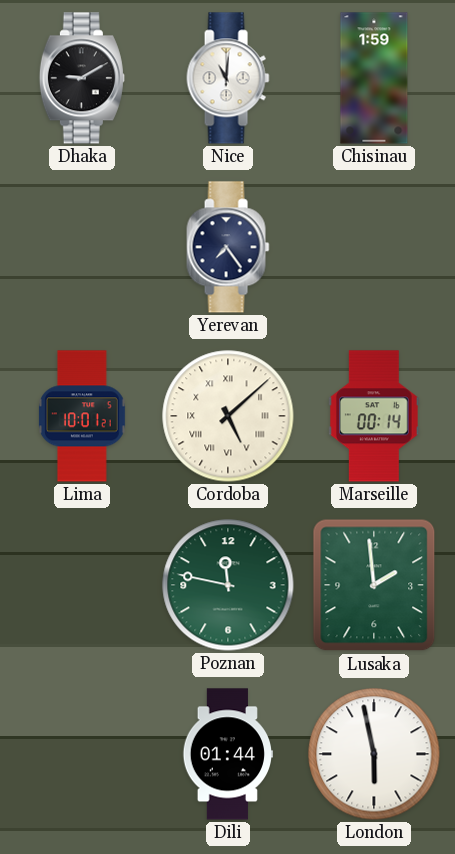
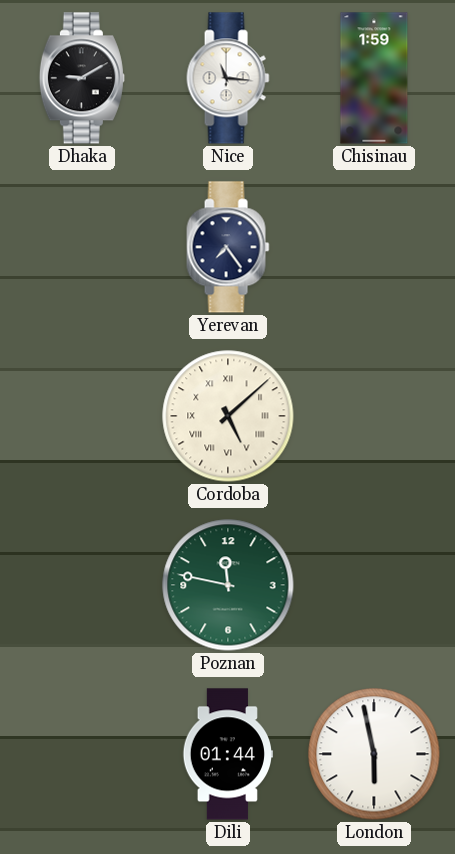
Nice: 11:01 -> 11:16
Lima: 10:01 -> none
Marseille: 00:14 -> none
Lusaka: 1:59 -> none
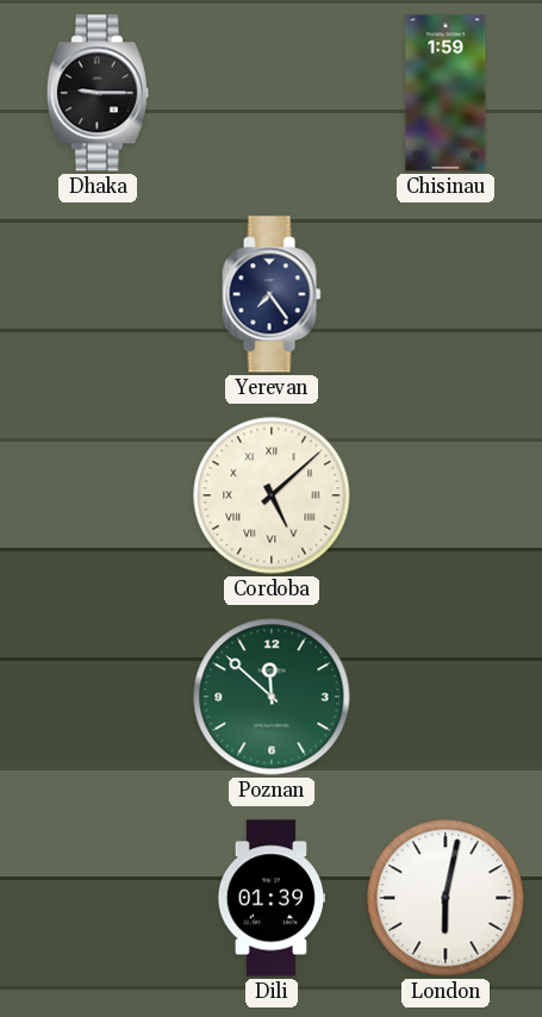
Dhaka: 9:10 -> 9:15
Nice: 11:16 -> none
Poznan: 11:47 -> 11:52
Dili: 01:44 -> 01:39
London: 5:58 -> 6:02
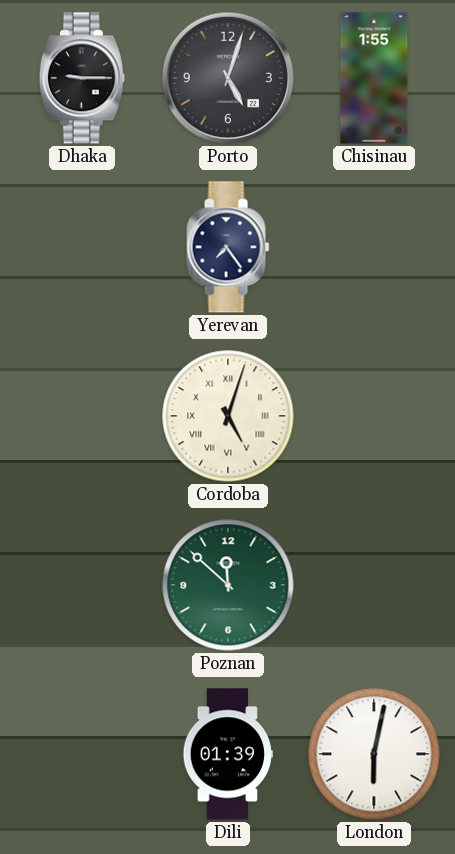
Porto: none -> 5:03
Chisinau: 1:59 -> 1:55
Cordoba: 5:08 -> 5:03
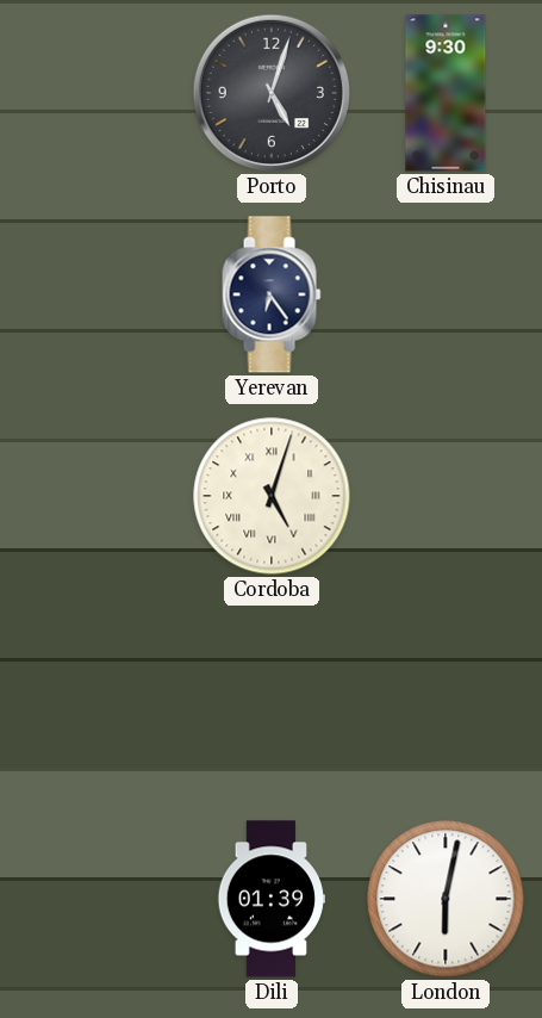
Dhaka: 9:15 -> none
Chisinau: 1:55 -> 9:30
Yerevan: 7:24 -> 6:24
Poznan: 11:52 -> none
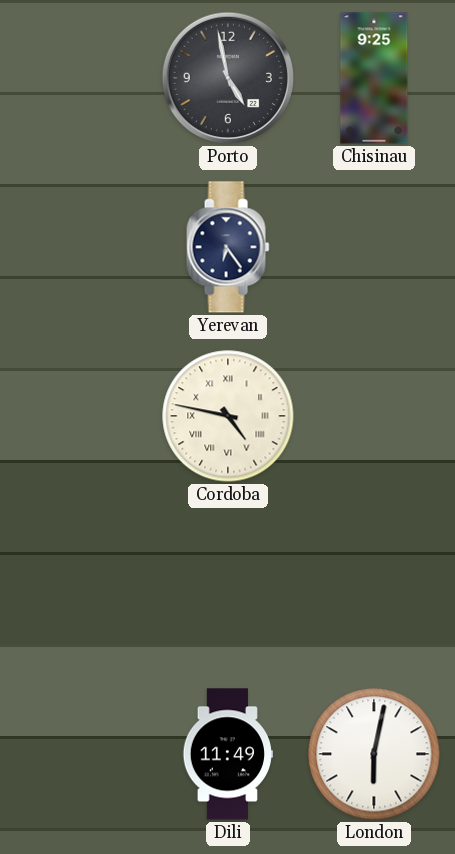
Porto: 5:03 -> 4:58
Chisinau: 9:30 -> 9:25
Cordoba: 5:03 -> 4:47
Dili: 01:39 -> 11:49
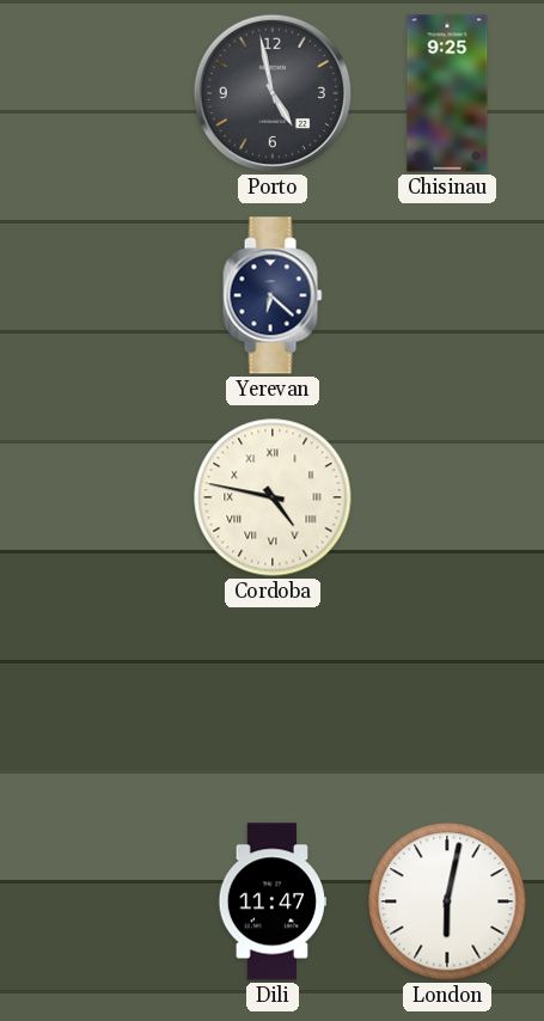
Yerevan: 6:24 -> 6:22
Dili: 11:49 -> 11:47
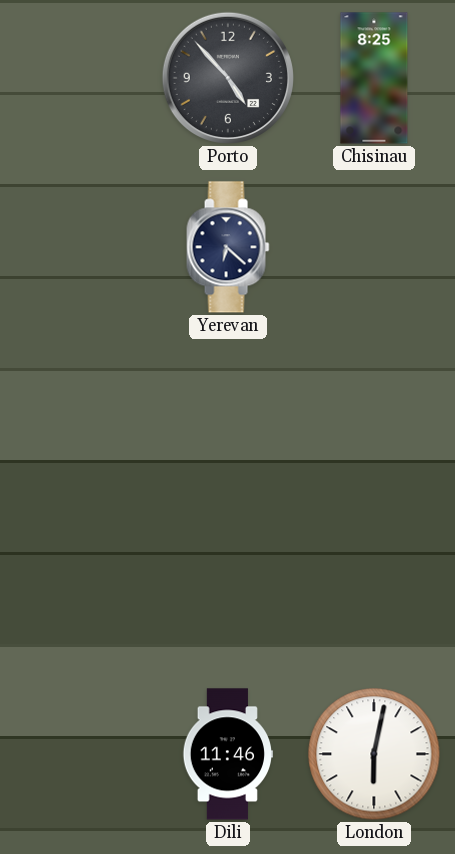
Porto: 4:58 -> 4:53
Chisinau: 9:25 -> 8:25
Cordoba: 4:47 -> none
Dili: 11:47 -> 11:46
